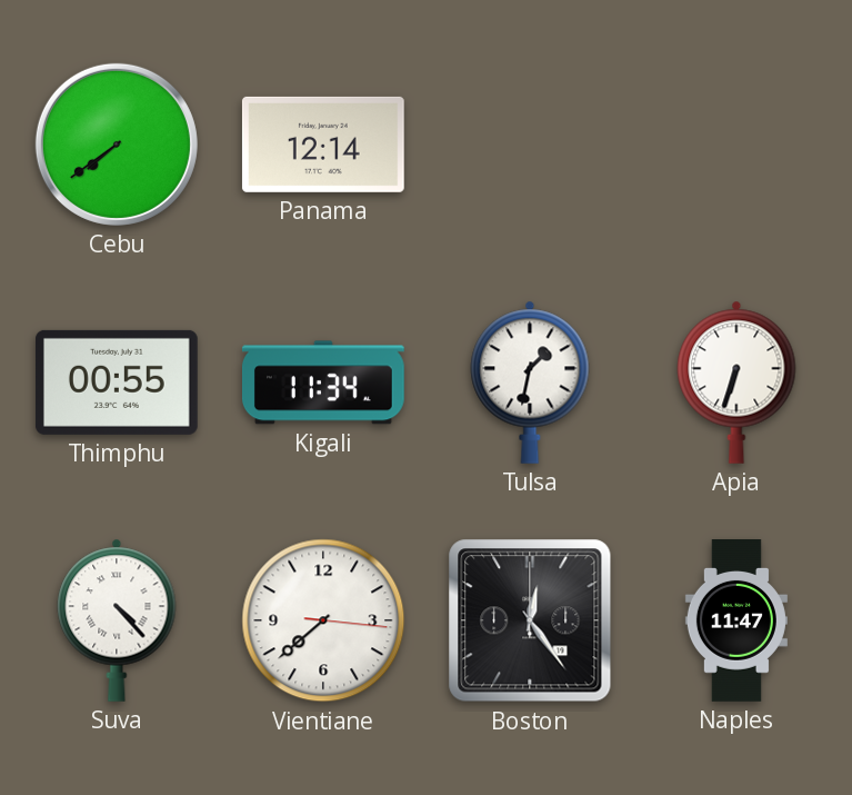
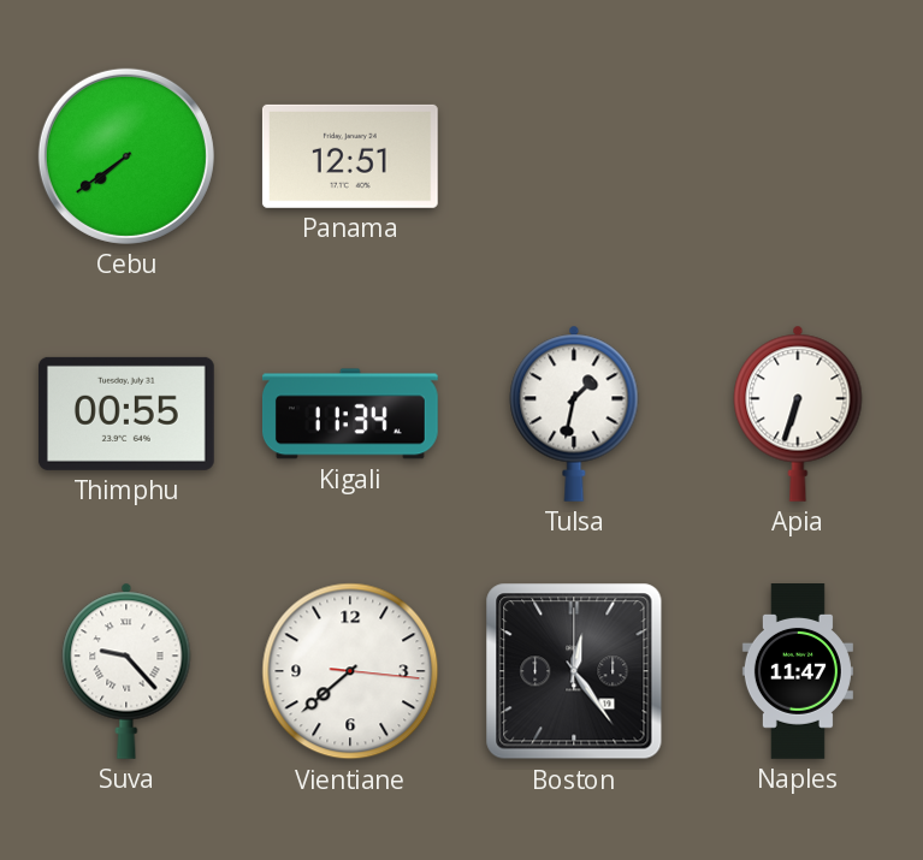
Panama: 12:14 -> 12:51
Suva: 4:23 -> 9:23
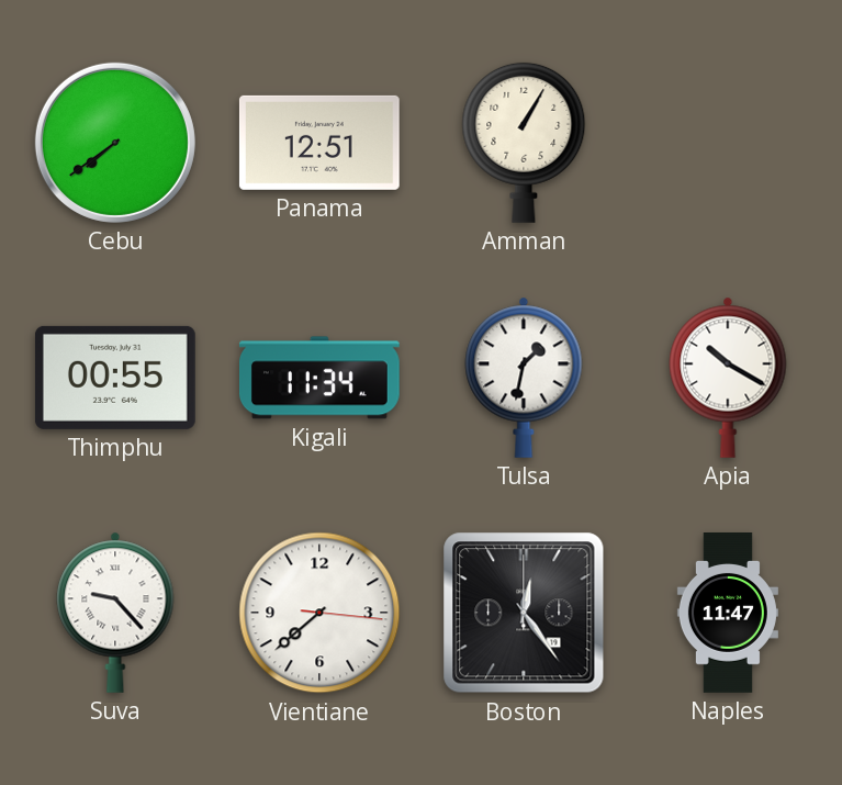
Amman: none -> 1:05
Apia: 6:33 -> 10:20
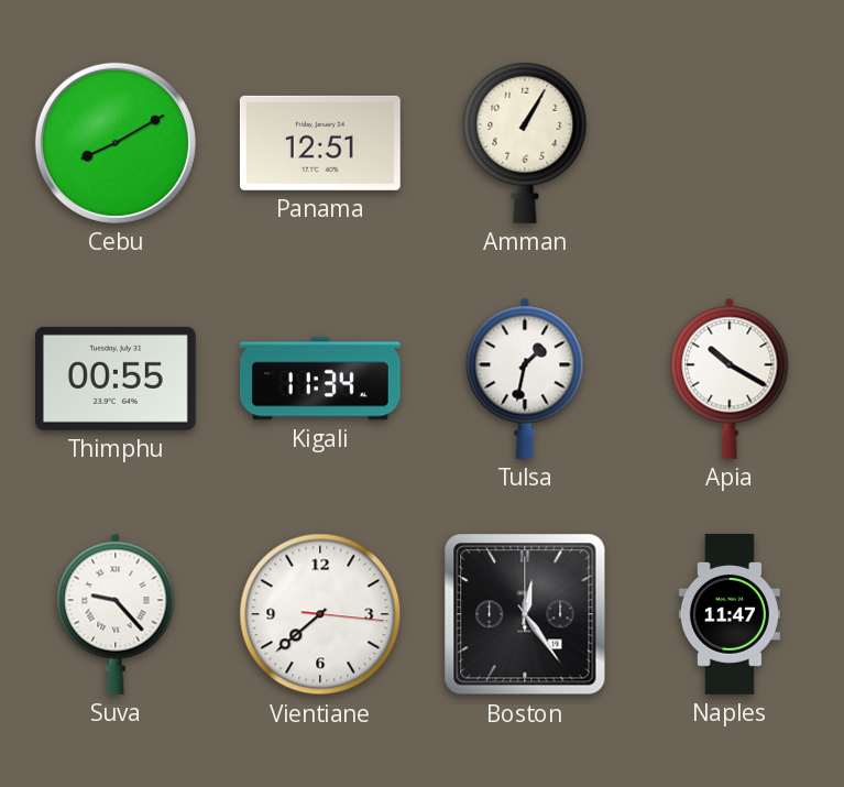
Cebu: 7:39 -> 8:10
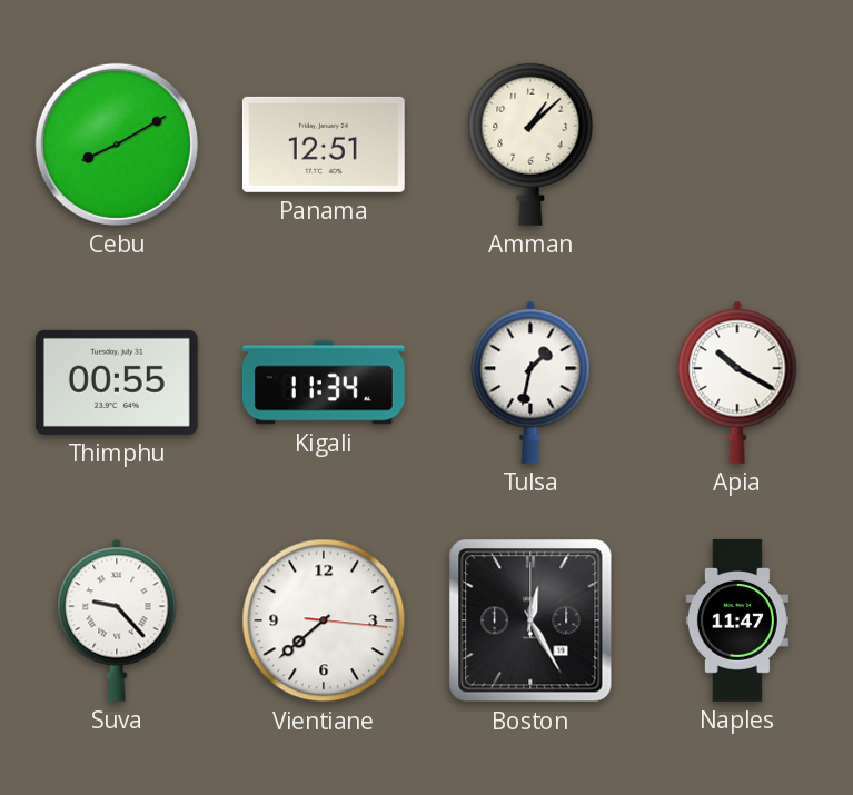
Amman: 1:05 -> 1:08
Boston: 12:24 -> 12:25
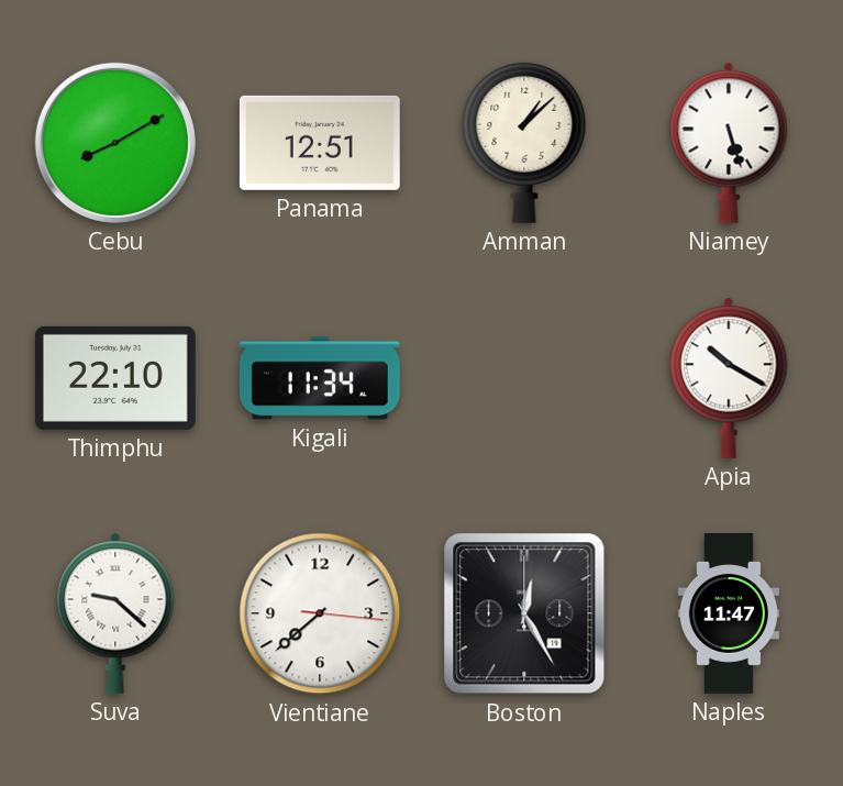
Niamey: none -> 5:27
Thimphu: 00:55 -> 22:10
Tulsa: 1:32 -> none
Suva: 9:23 -> 9:22
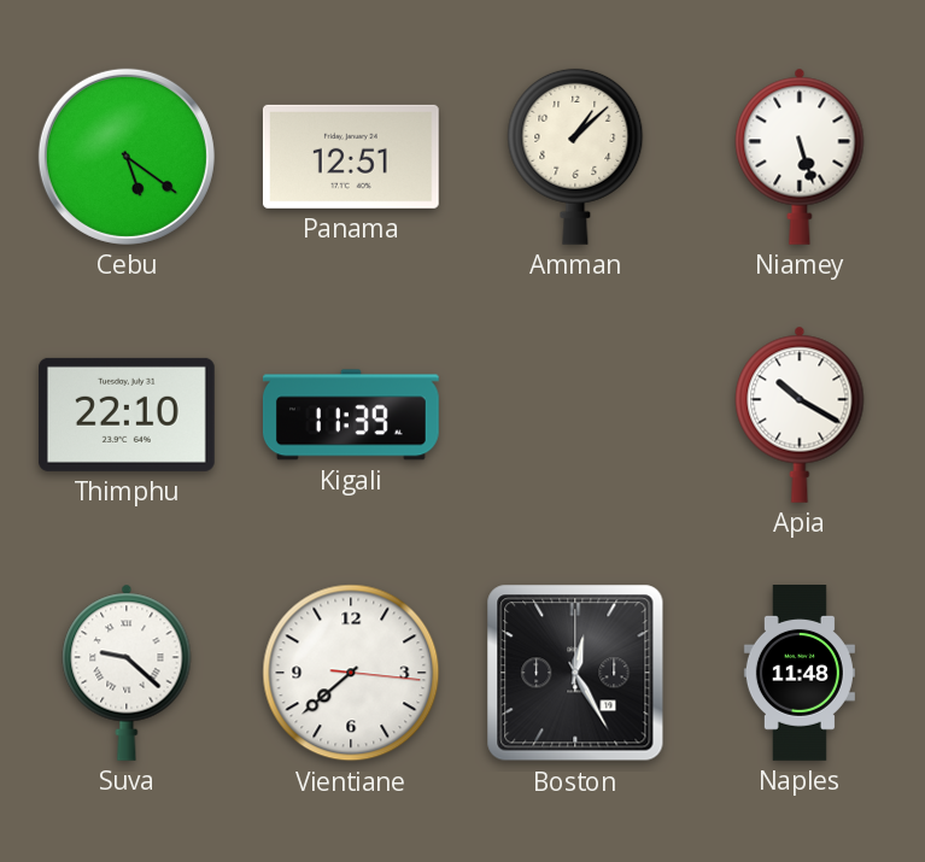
Cebu: 8:10 -> 5:21
Kigali: 11:34 -> 11:39
Naples: 11:47 -> 11:48
